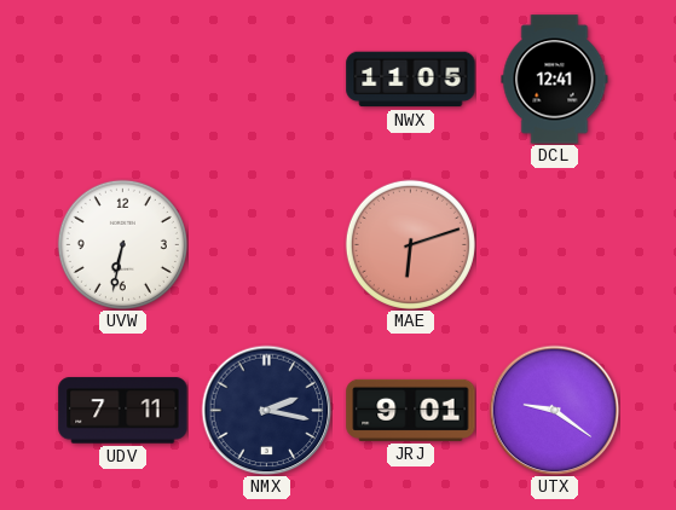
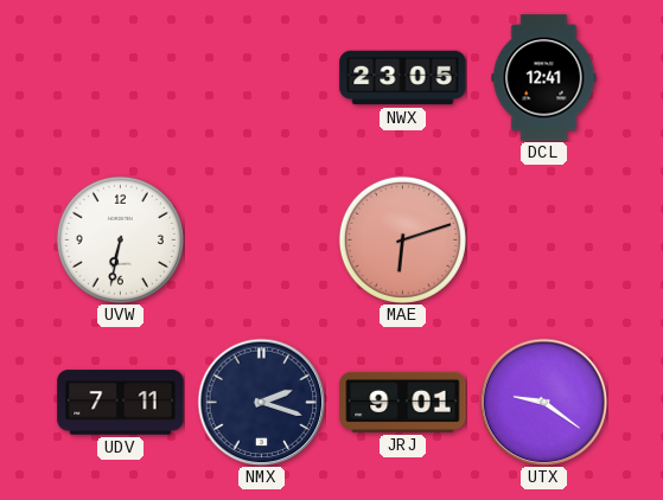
NWX: 11:05 -> 23:05
NMX: 2:17 -> 2:18
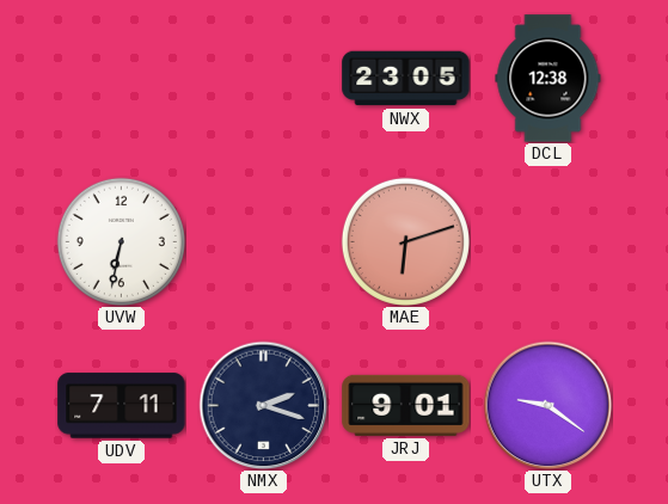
DCL: 12:41 -> 12:38
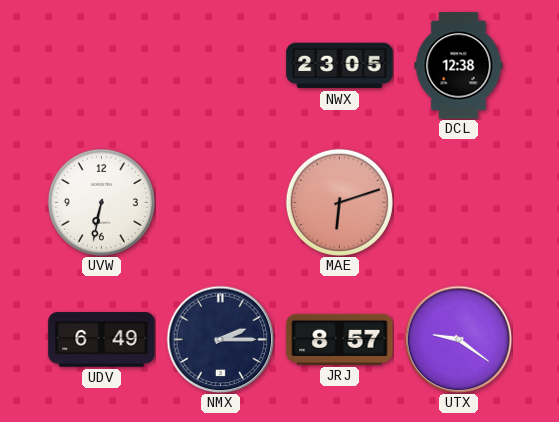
UDV: 7:11 -> 6:49
NMX: 2:18 -> 2:15
JRJ: 9:01 -> 8:57
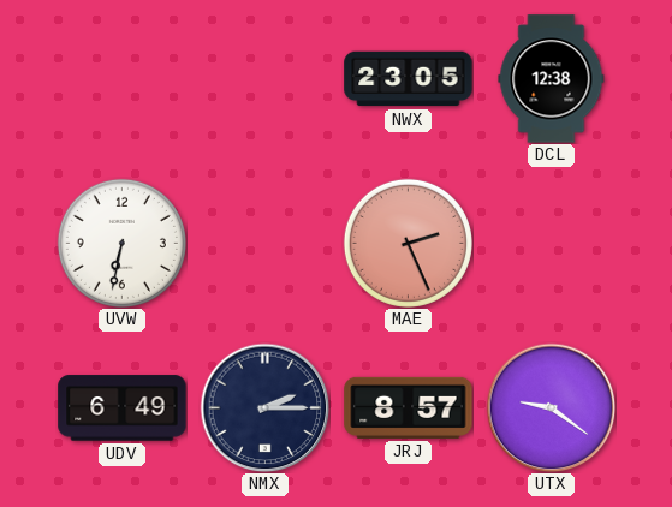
MAE: 6:12 -> 2:26
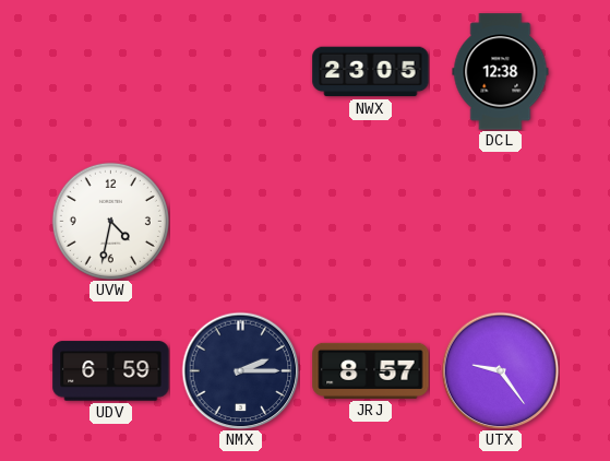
UVW: 6:32 -> 4:32
MAE: 2:26 -> none
UDV: 6:49 -> 6:59
UTX: 9:21 -> 9:24
